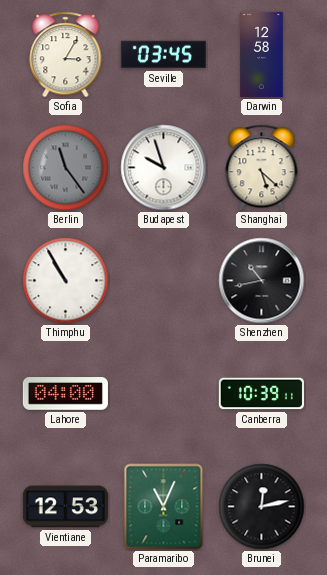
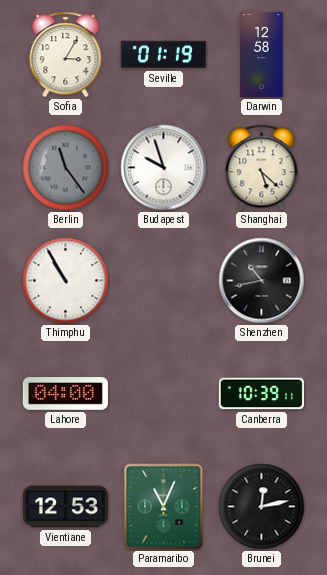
Seville: 03:45 -> 01:19
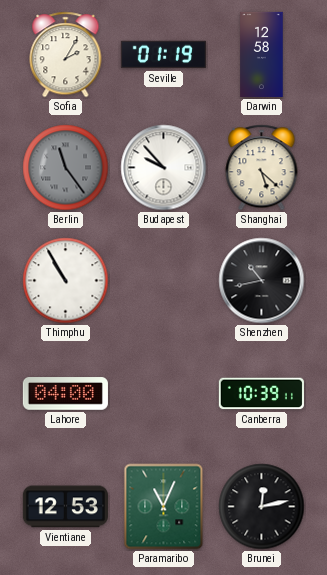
Sofia: 3:05 -> 2:05
Budapest: 9:57 -> 9:53
